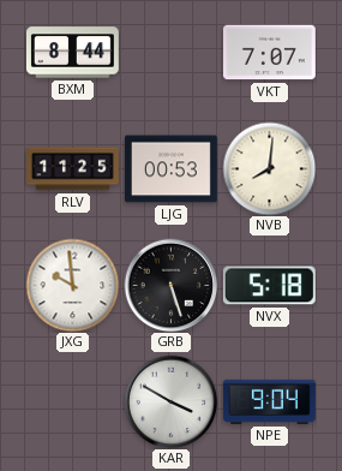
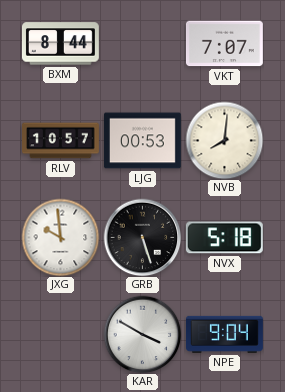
RLV: 11:25 -> 10:57
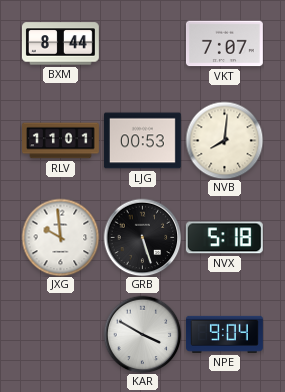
RLV: 10:57 -> 11:01
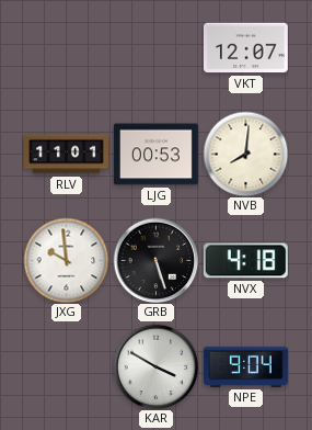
BXM: 8:44 -> none
VKT: 7:07 -> 12:07
NVX: 5:18 -> 4:18
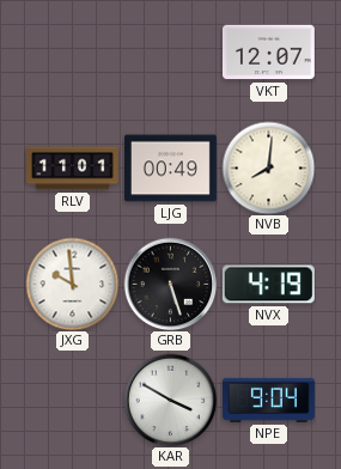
LJG: 00:53 -> 00:49
NVX: 4:18 -> 4:19
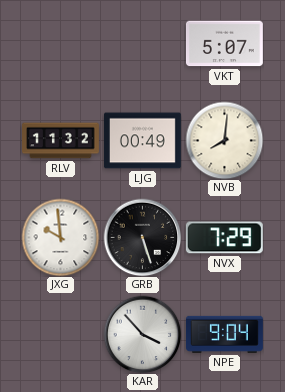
VKT: 12:07 -> 5:07
RLV: 11:01 -> 11:32
NVX: 4:19 -> 7:29
KAR: 3:50 -> 3:53
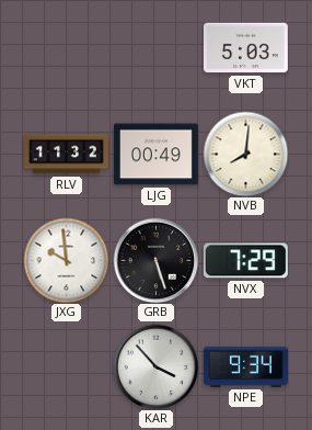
VKT: 5:07 -> 5:03
NPE: 9:04 -> 9:34
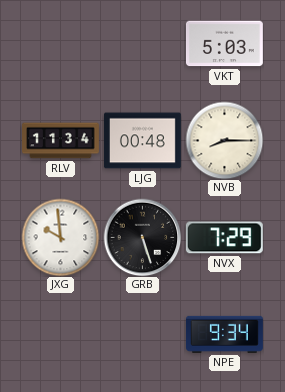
RLV: 11:32 -> 11:34
LJG: 00:49 -> 00:48
NVB: 8:01 -> 8:15
KAR: 3:53 -> none
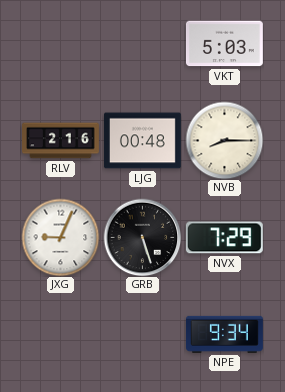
RLV: 11:34 -> 2:16
JXG: 9:59 -> 9:04
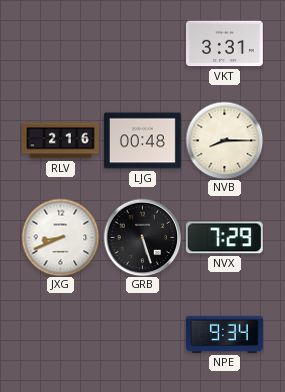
VKT: 5:03 -> 3:31
JXG: 9:04 -> 8:41
